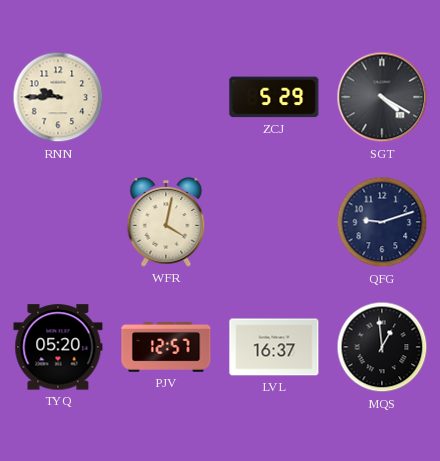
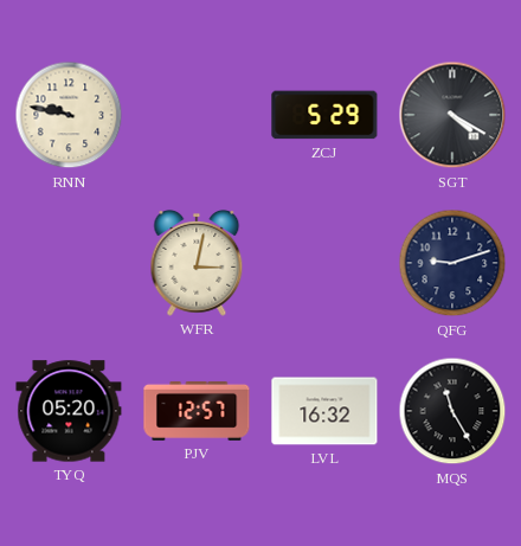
RNN: 9:45 -> 9:47
WFR: 4:02 -> 3:02
LVL: 16:37 -> 16:32
MQS: 12:59 -> 11:25
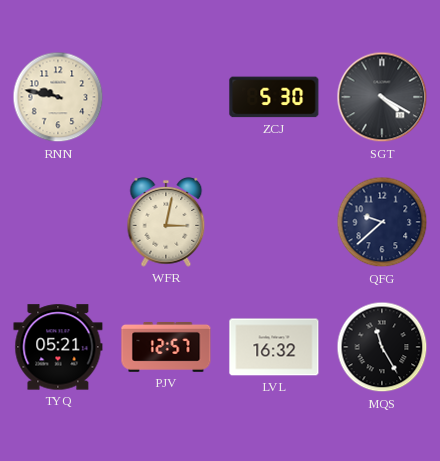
ZCJ: 5:29 -> 5:30
QFG: 9:12 -> 9:38
TYQ: 05:20 -> 05:21
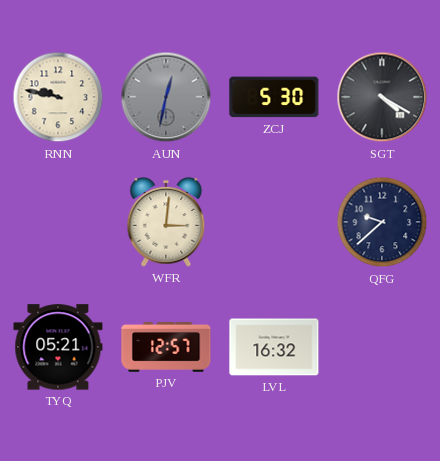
AUN: none -> 12:32
WFR: 3:02 -> 3:01
MQS: 11:25 -> none
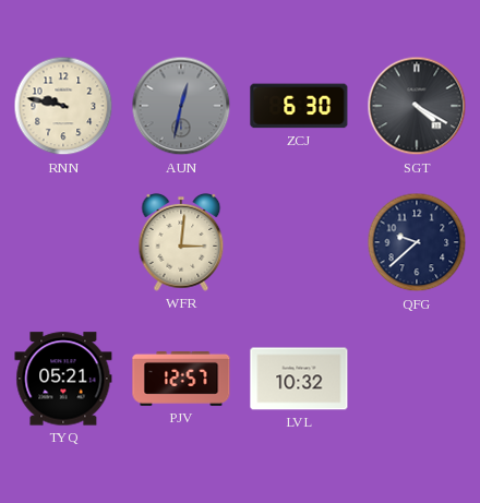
ZCJ: 5:30 -> 6:30
LVL: 16:32 -> 10:32
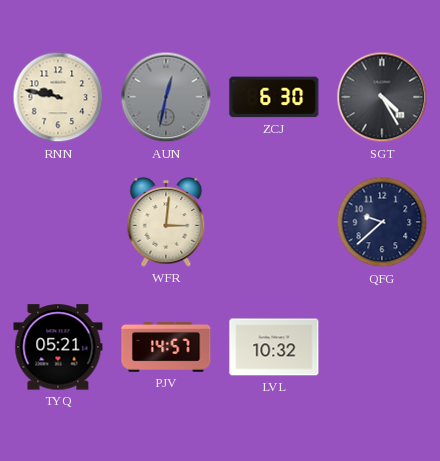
SGT: 4:20 -> 4:25
PJV: 12:57 -> 14:57
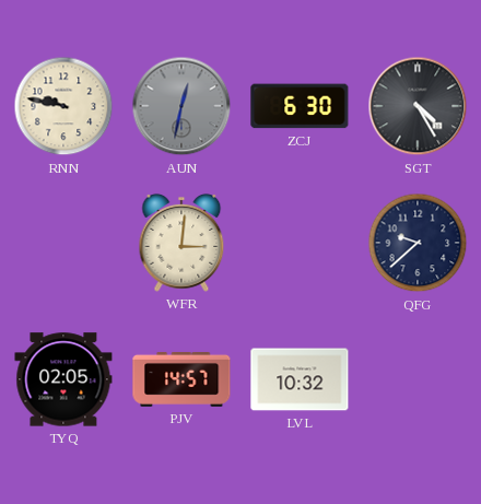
TYQ: 05:21 -> 02:05
